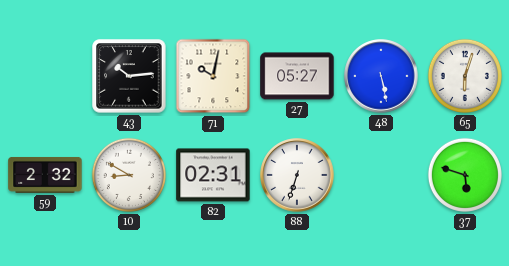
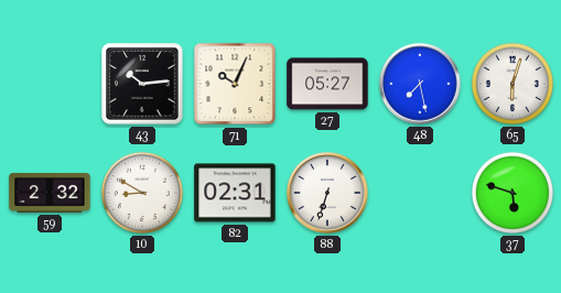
71: 10:02 -> 10:04
48: 5:28 -> 7:28
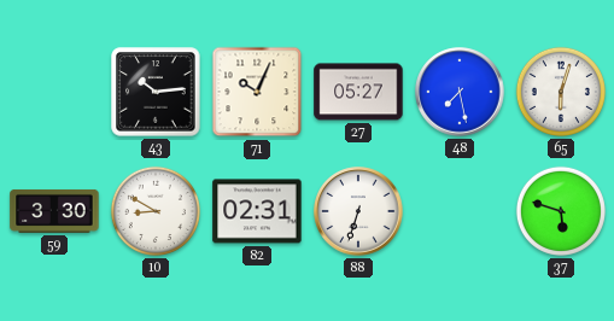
59: 2:32 -> 3:30
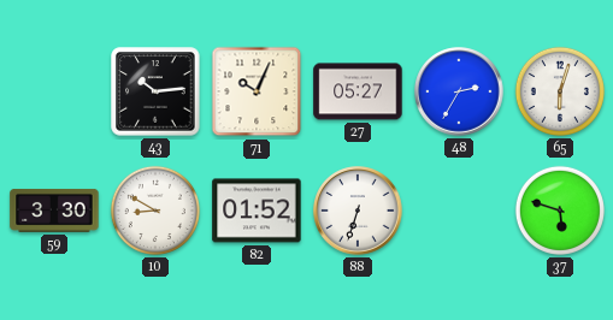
48: 7:28 -> 2:35
82: 02:31 -> 01:52
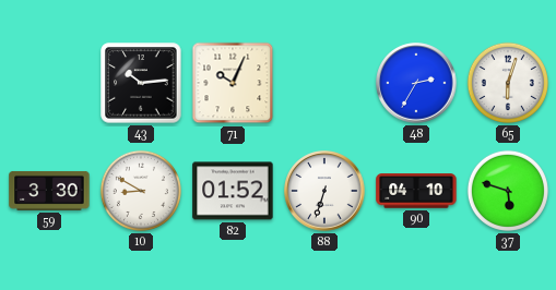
27: 05:27 -> none
90: none -> 04:10
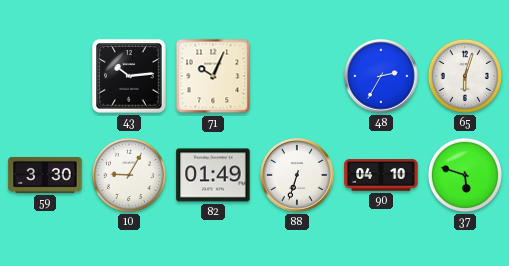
10: 8:50 -> 9:05
82: 01:52 -> 01:49
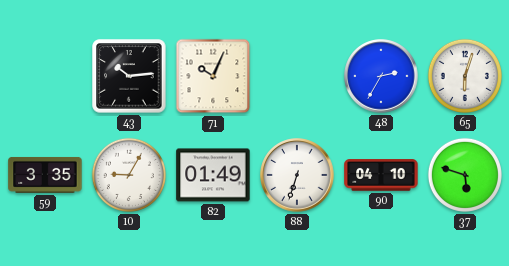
59: 3:30 -> 3:35
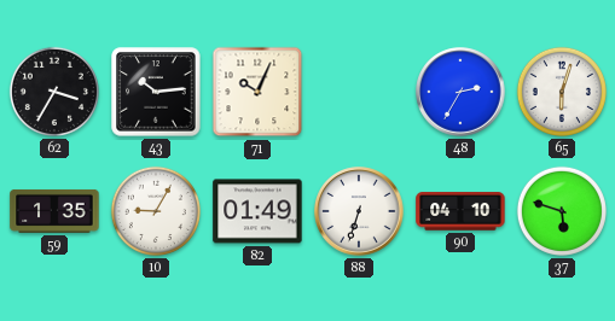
62: none -> 3:35
59: 3:35 -> 1:35
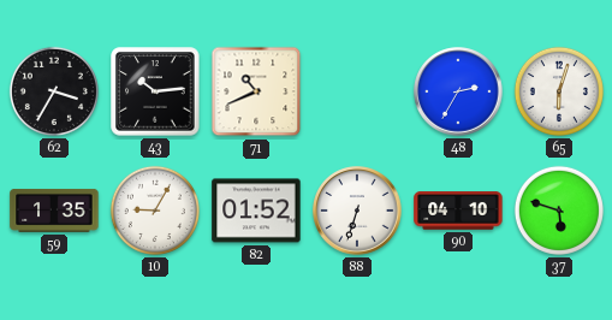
71: 10:04 -> 10:41
82: 01:49 -> 01:52
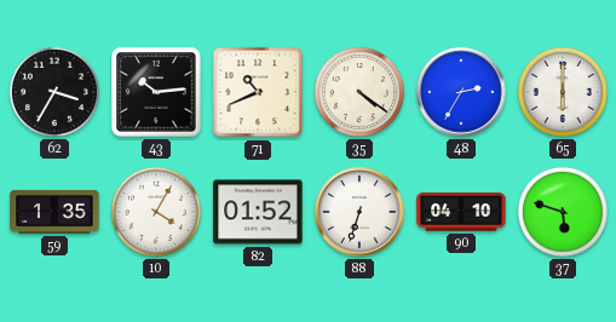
35: none -> 4:21
65: 6:03 -> 6:00
10: 9:05 -> 4:05
